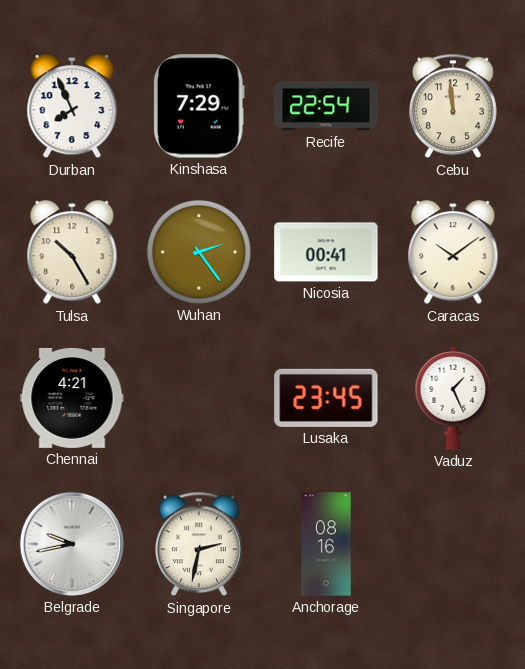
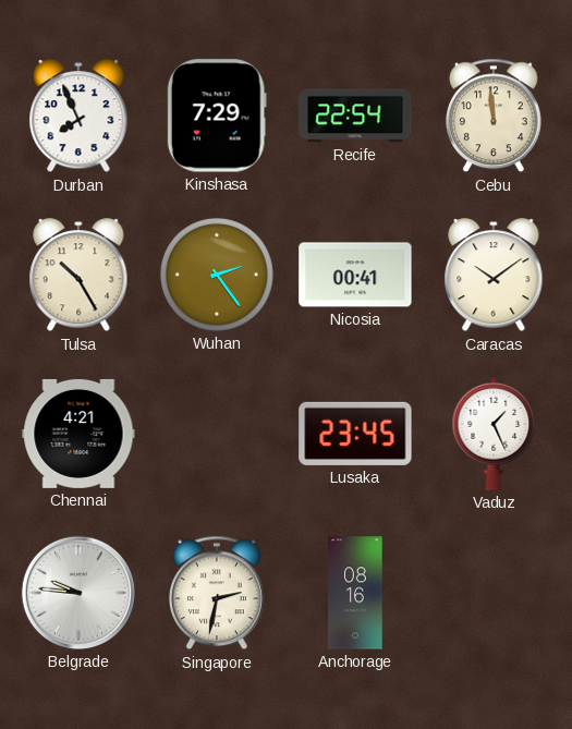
Belgrade: 9:43 -> 9:46
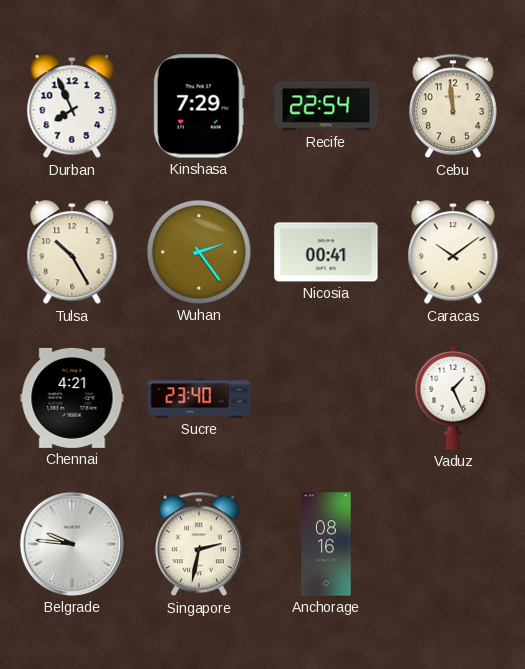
Sucre: none -> 23:40
Lusaka: 23:45 -> none
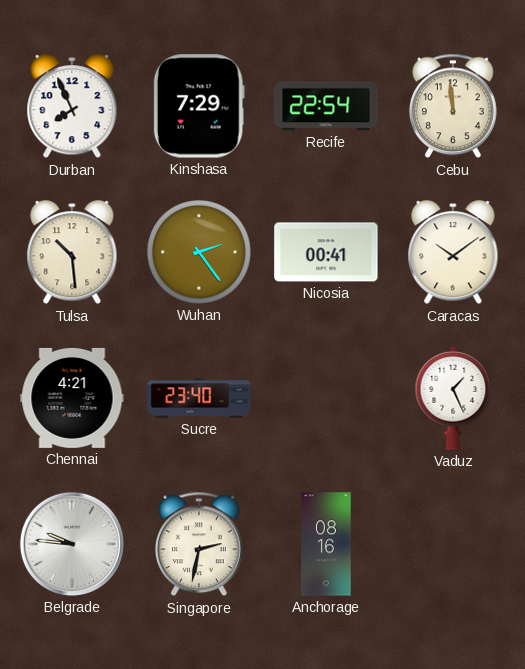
Tulsa: 10:25 -> 10:29
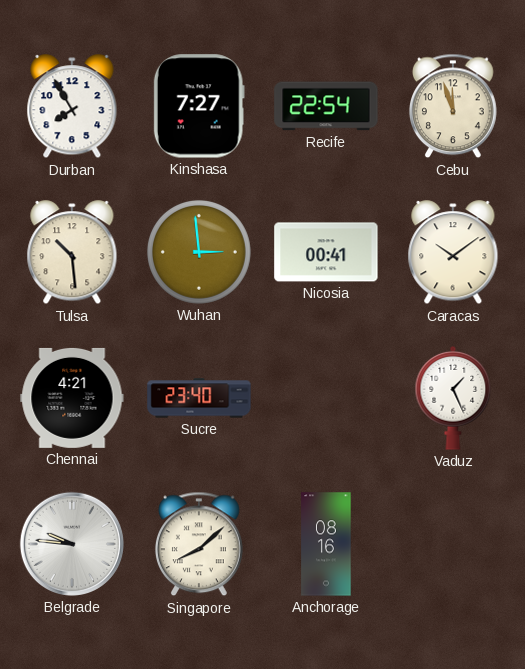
Durban: 7:56 -> 7:55
Kinshasa: 7:29 -> 7:27
Cebu: 11:59 -> 11:57
Wuhan: 2:24 -> 2:59
Singapore: 2:32 -> 8:08
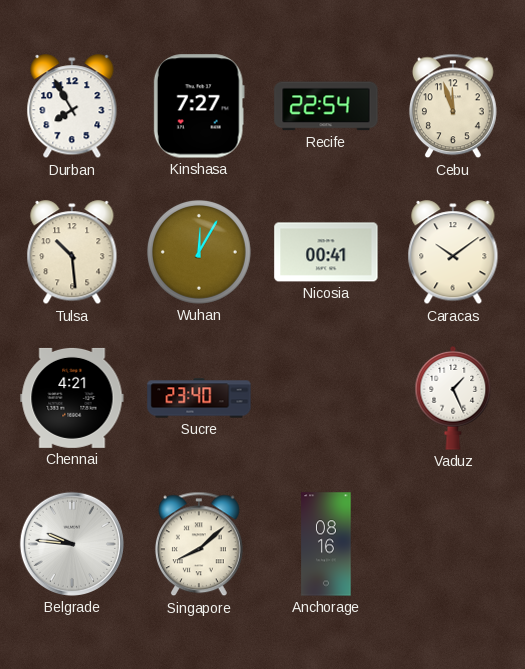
Wuhan: 2:59 -> 12:05
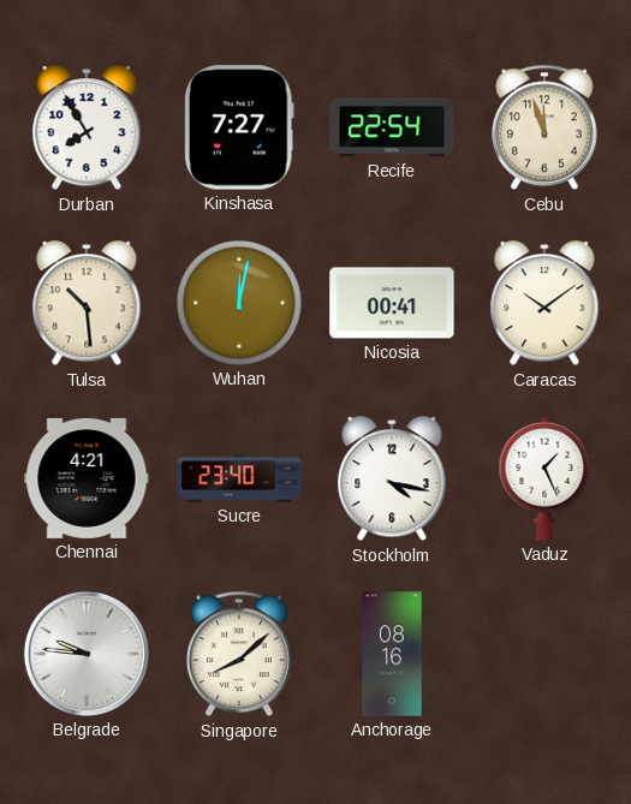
Wuhan: 12:05 -> 12:02
Stockholm: none -> 4:17
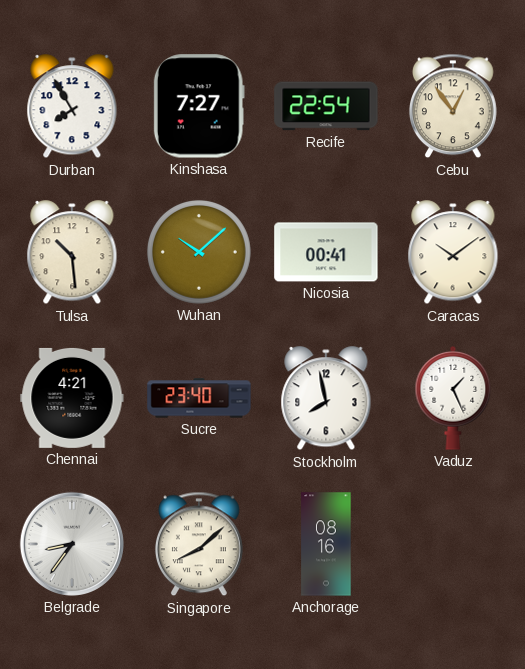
Cebu: 11:57 -> 12:54
Wuhan: 12:02 -> 10:08
Stockholm: 4:17 -> 7:58
Belgrade: 9:46 -> 8:36
